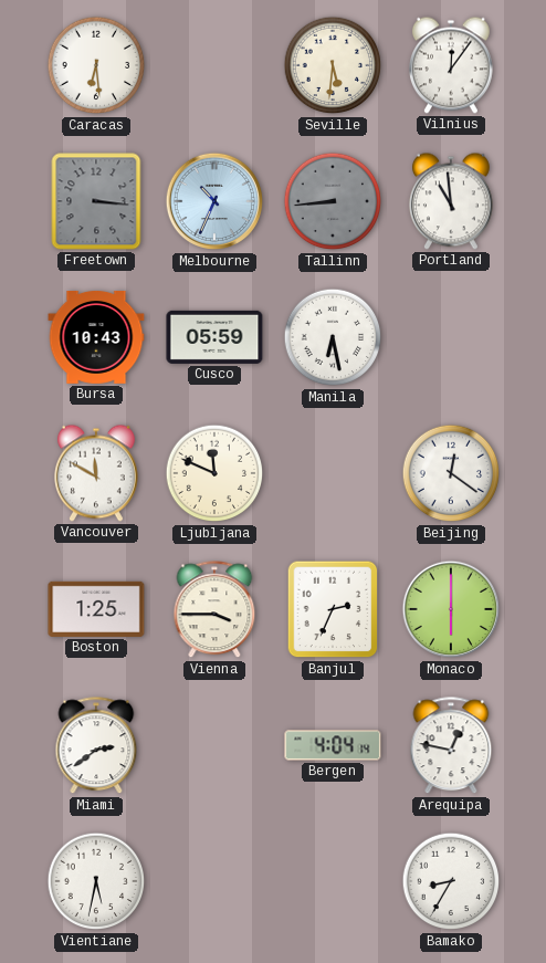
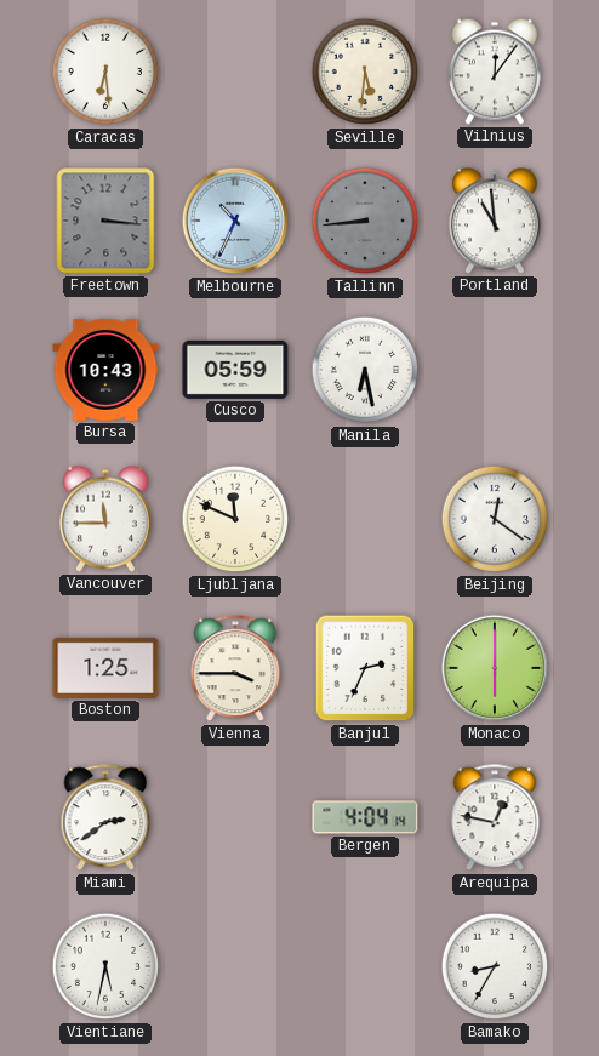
Vancouver: 11:50 -> 11:45
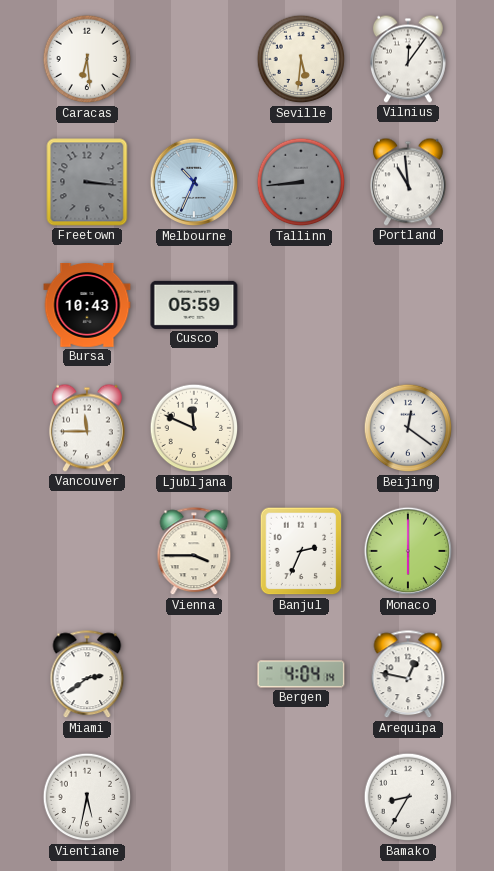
Manila: 6:28 -> none
Boston: 1:25 -> none
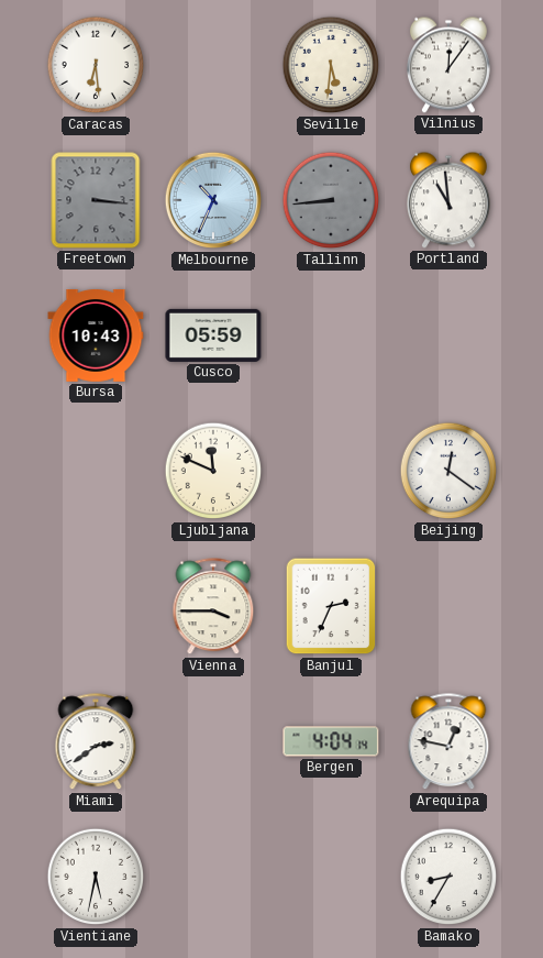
Vancouver: 11:45 -> none
Monaco: 6:00 -> none
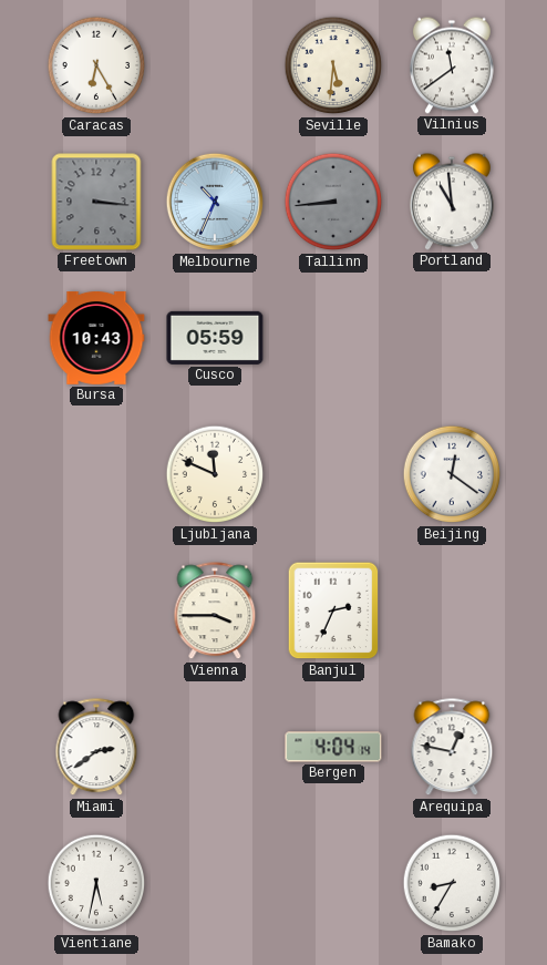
Caracas: 6:29 -> 6:25
Vilnius: 12:06 -> 11:39
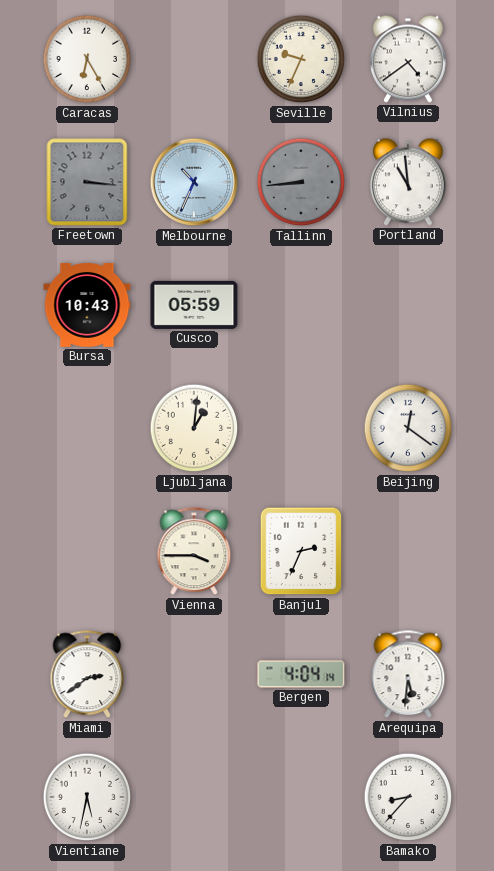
Seville: 5:31 -> 9:34
Vilnius: 11:39 -> 4:39
Ljubljana: 11:49 -> 1:01
Arequipa: 12:47 -> 5:31
Bamako: 8:35 -> 8:37
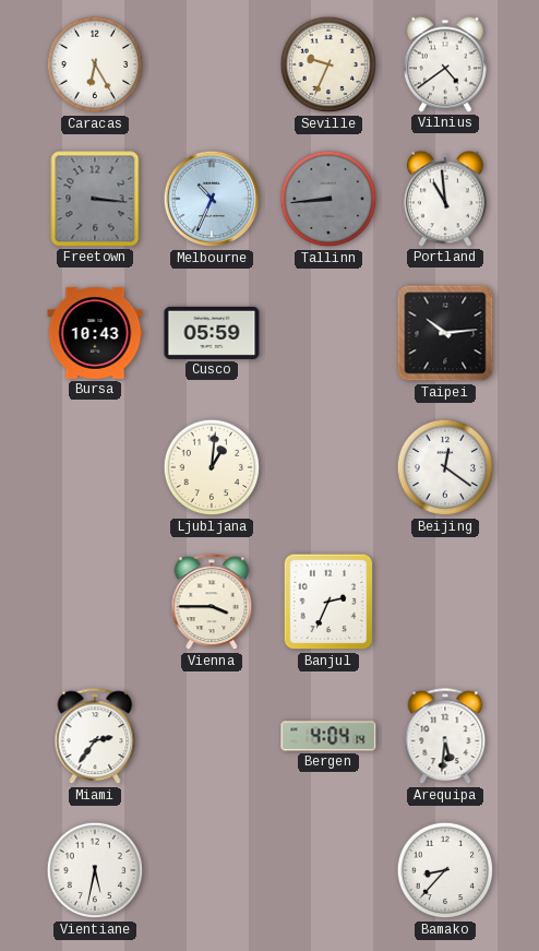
Taipei: none -> 10:14
Miami: 2:39 -> 2:36
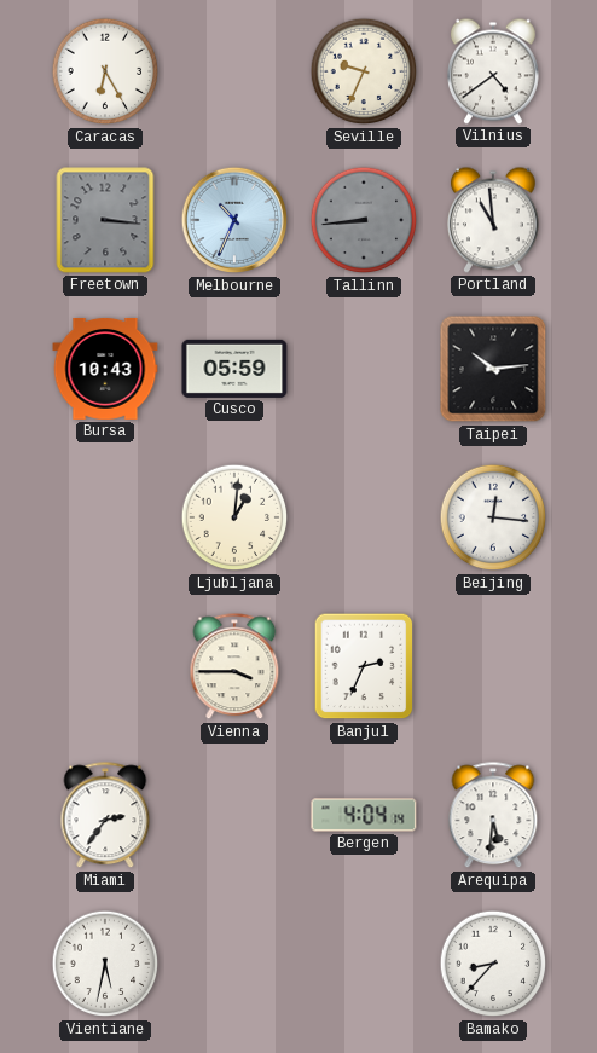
Beijing: 12:21 -> 12:16
